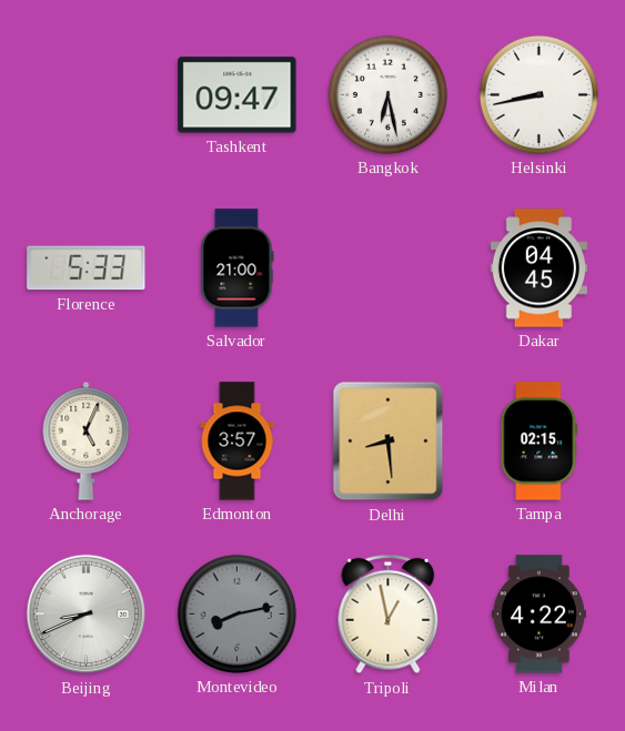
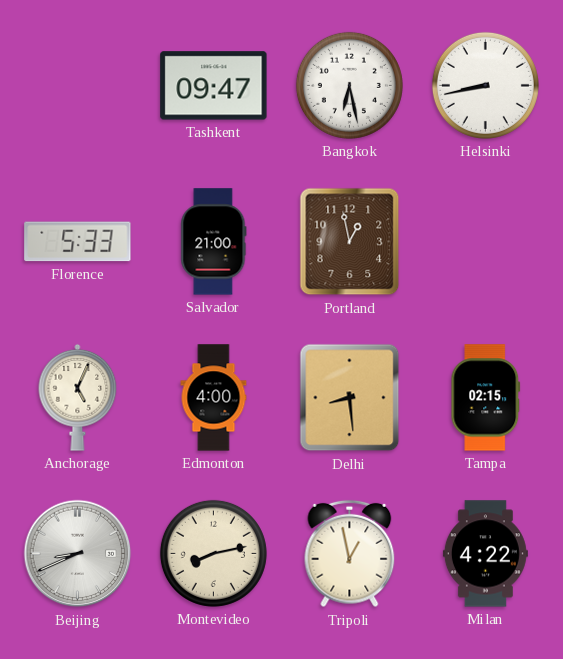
Portland: none -> 12:58
Dakar: 04:45 -> none
Edmonton: 3:57 -> 4:00
Montevideo dial: grey -> cream
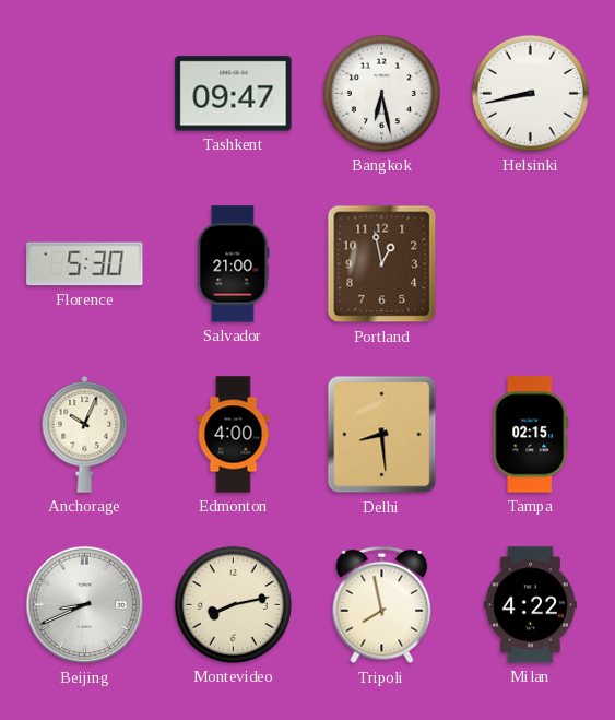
Florence: 5:33 -> 5:30
Anchorage: 5:04 -> 10:04
Tripoli: 12:58 -> 7:58
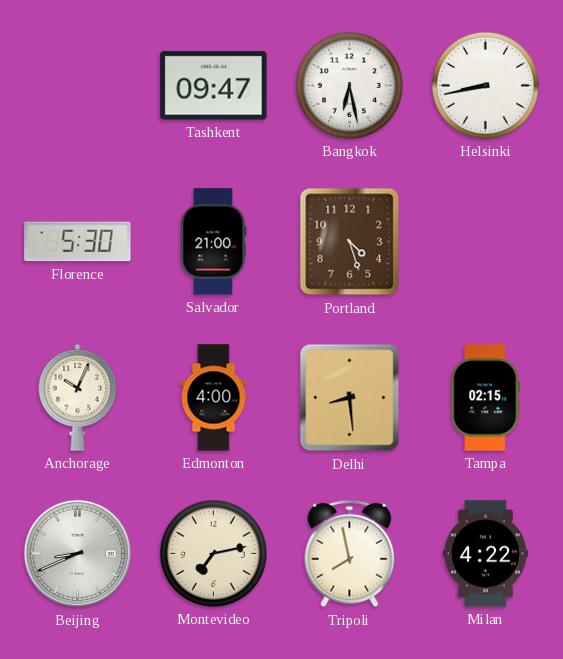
Portland: 12:58 -> 4:27
Montevideo: 8:13 -> 7:13
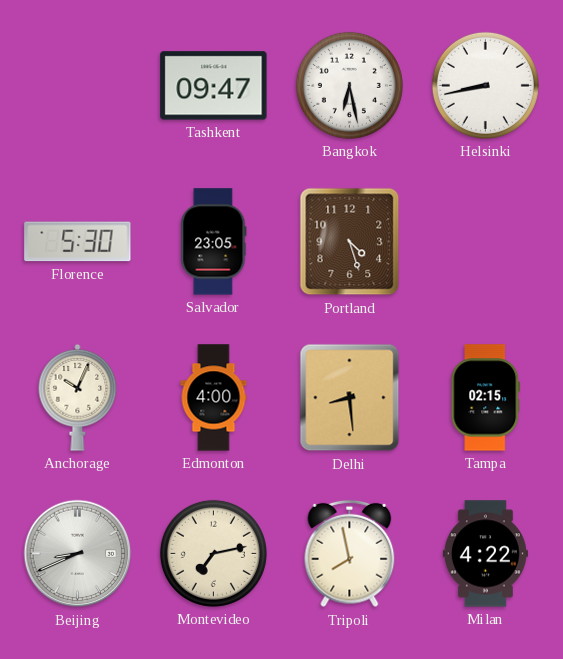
Salvador: 21:00 -> 23:05
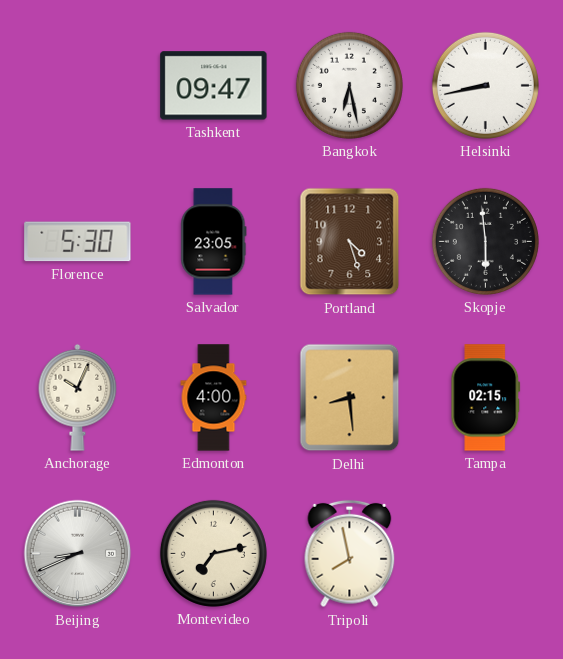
Skopje: none -> 5:59
Milan: 4:22 -> none
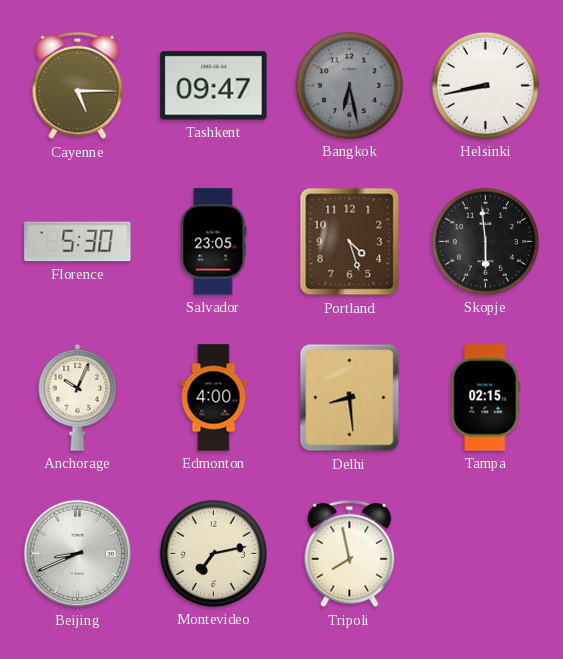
Cayenne: none -> 5:15
Bangkok dial: white -> grey
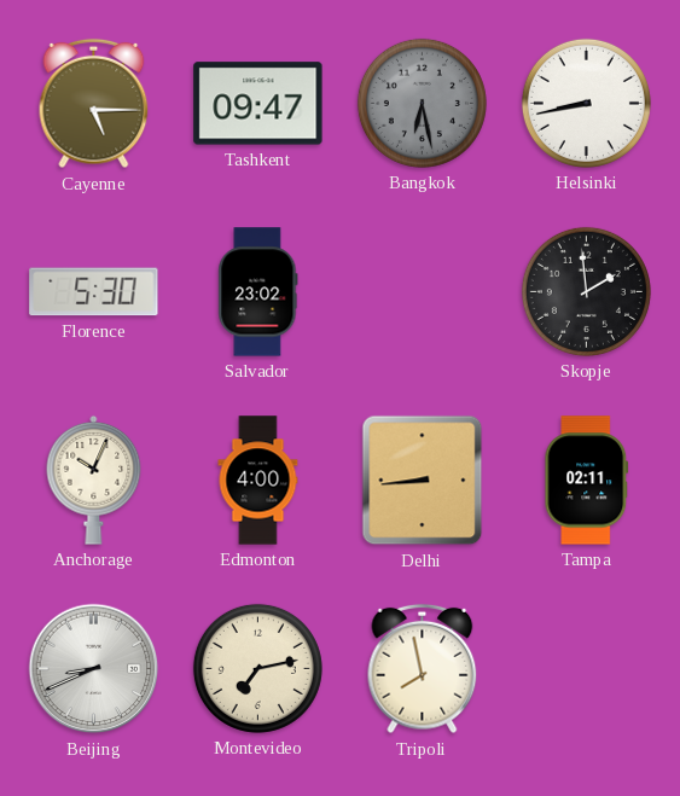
Salvador: 23:05 -> 23:02
Portland: 4:27 -> none
Skopje: 5:59 -> 1:59
Delhi: 8:29 -> 8:44
Tampa: 02:15 -> 02:11
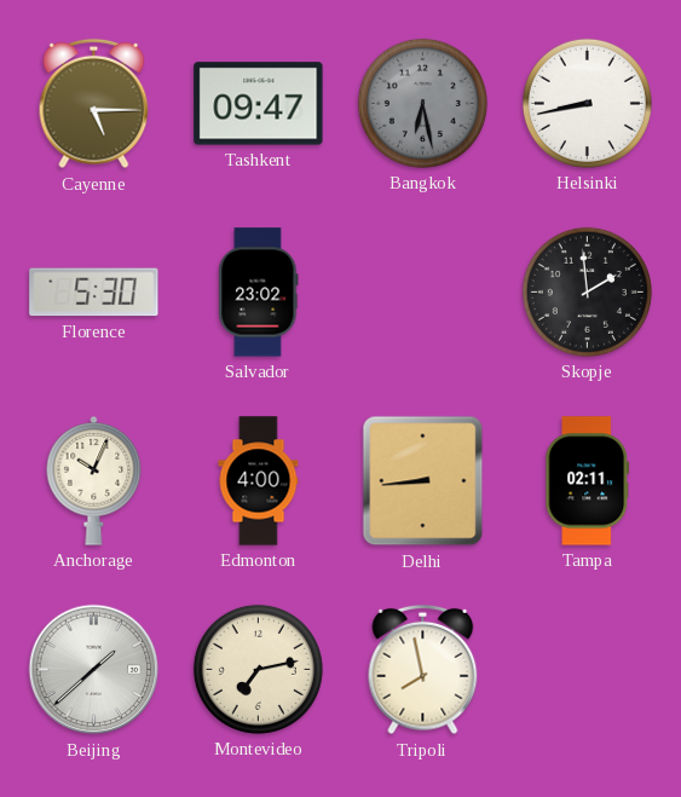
Beijing: 8:41 -> 1:38
